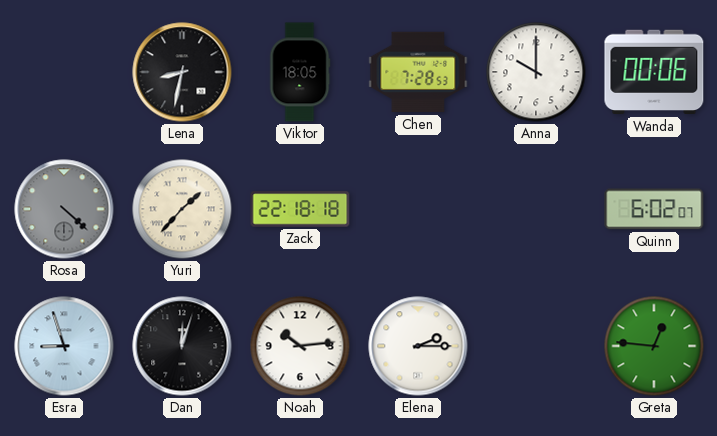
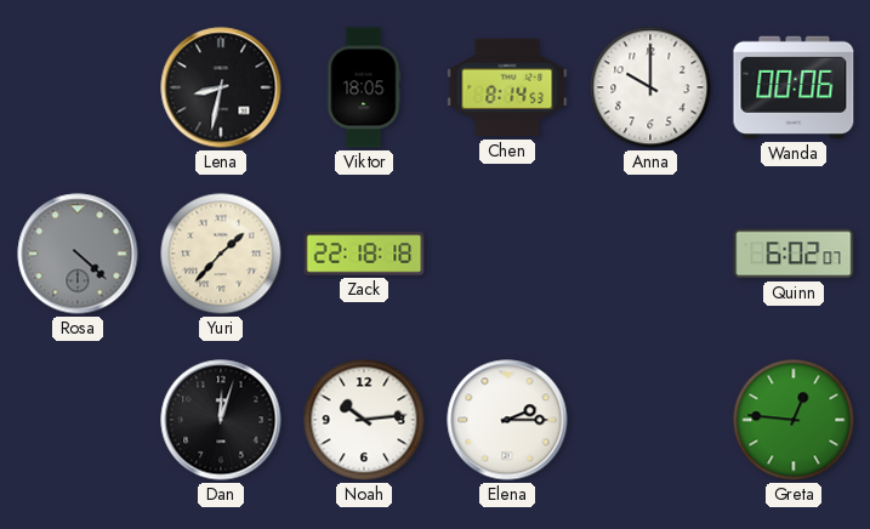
Chen: 7:28 -> 8:14
Esra: 8:57 -> none
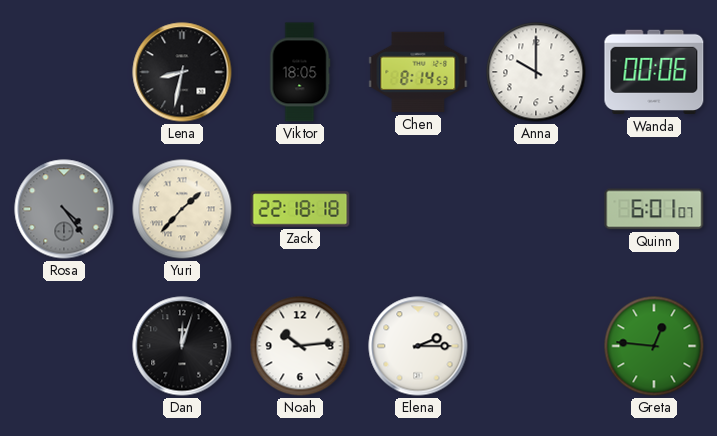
Rosa: 4:22 -> 4:24
Quinn: 6:02 -> 6:01
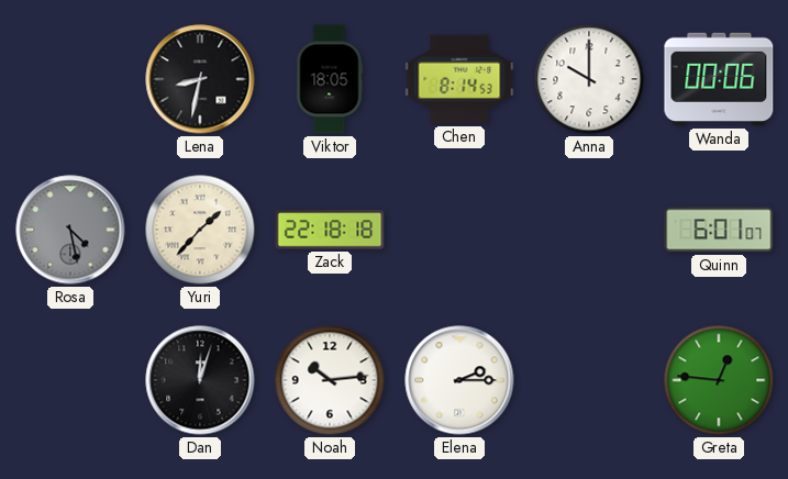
Rosa: 4:24 -> 4:28
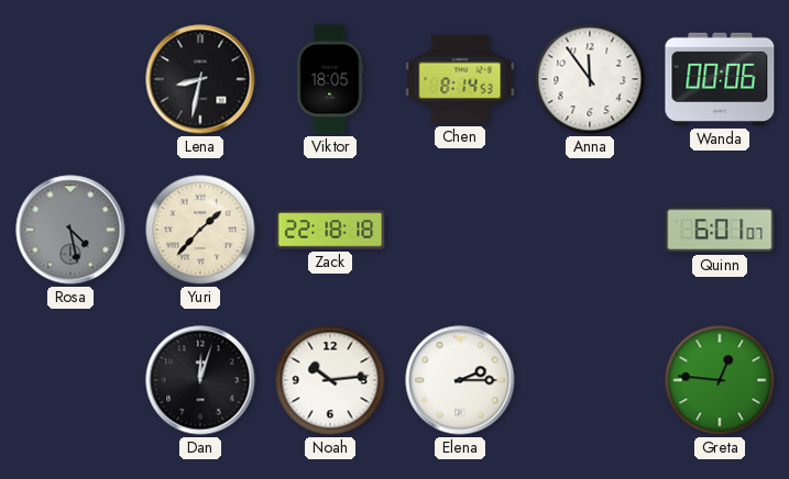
Anna: 10:00 -> 11:54
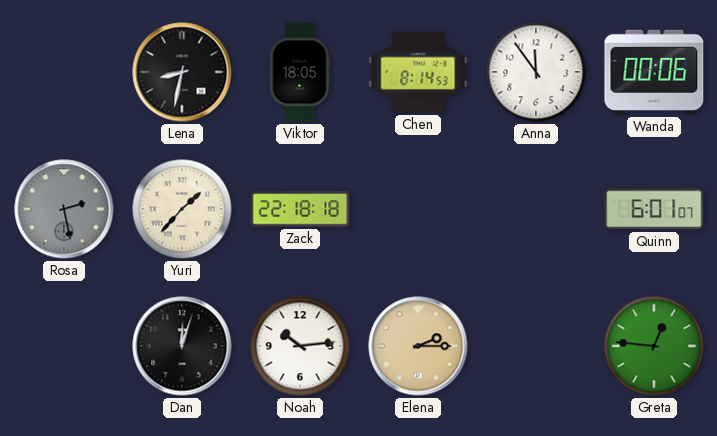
Rosa: 4:28 -> 2:28
Elena dial: white -> champagne
